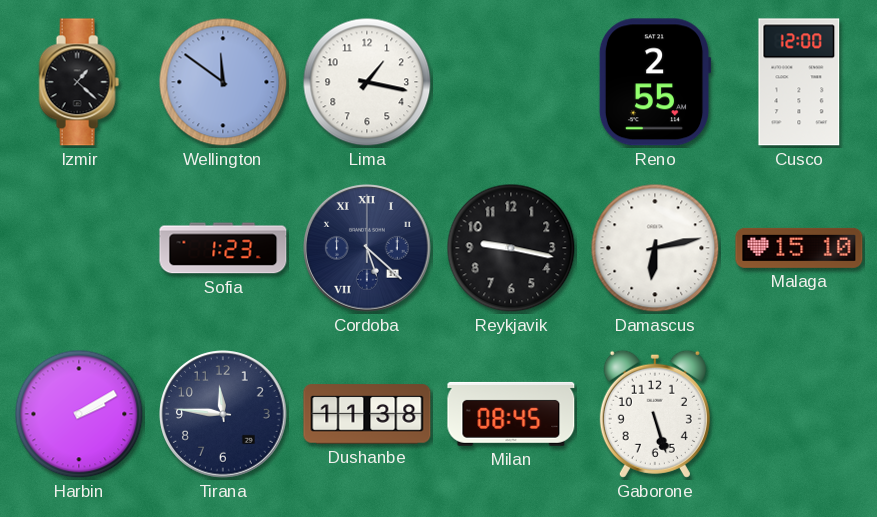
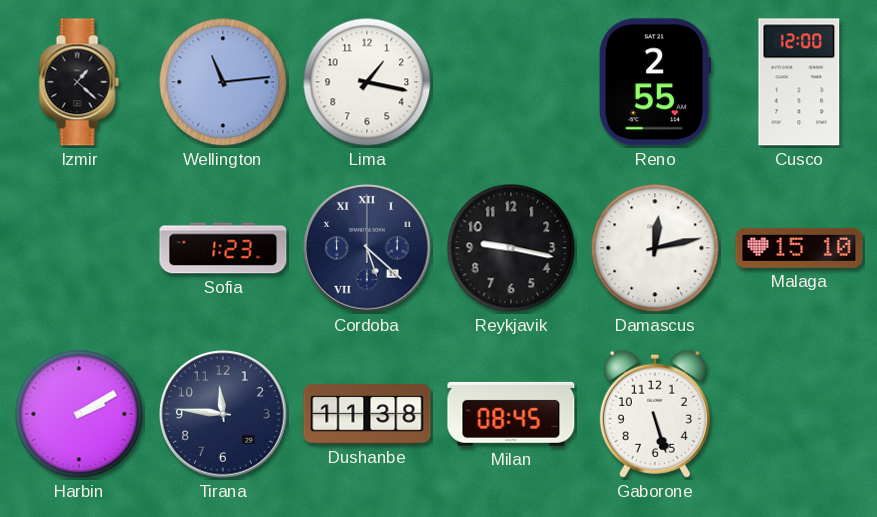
Wellington: 11:51 -> 11:14
Damascus: 6:13 -> 12:13
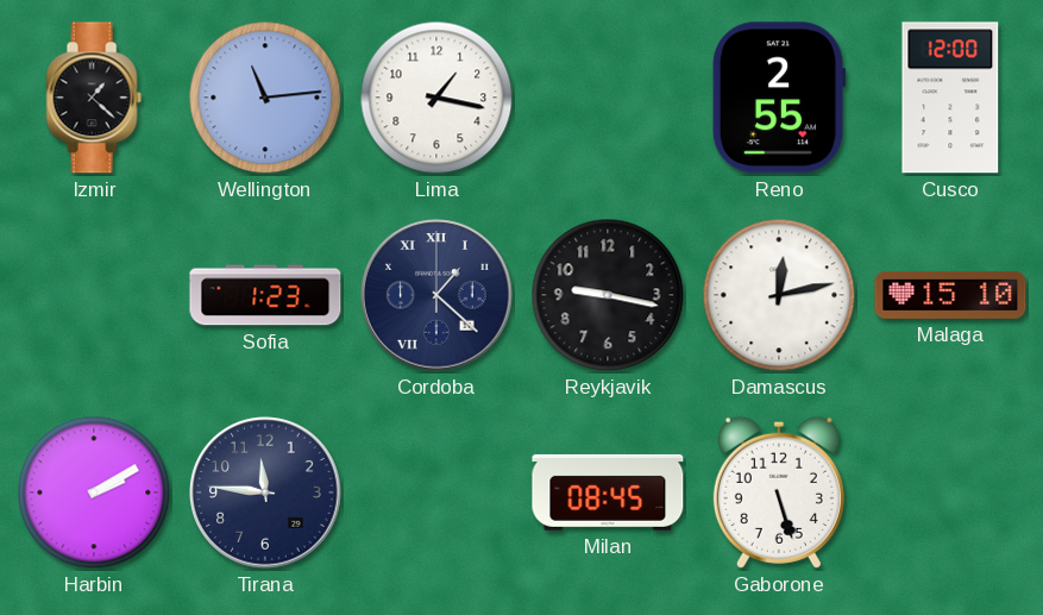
Cordoba: 5:22 -> 1:22
Dushanbe: 11:38 -> none
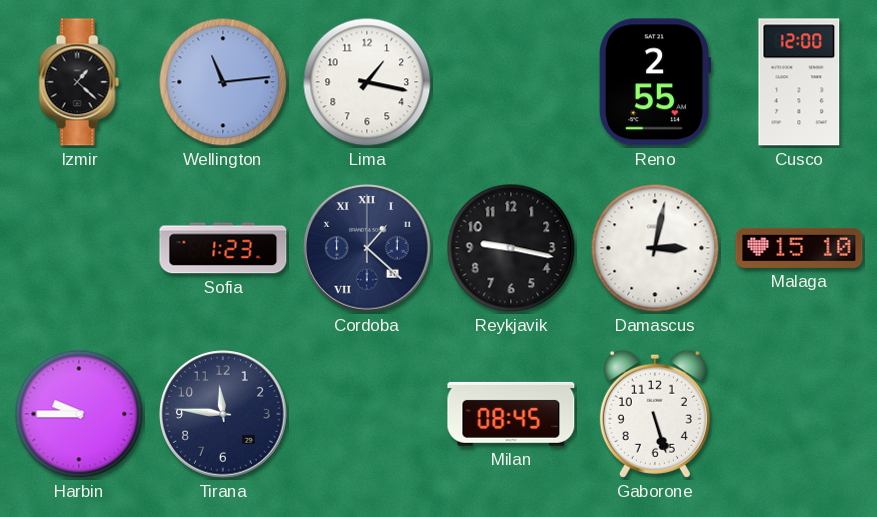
Damascus: 12:13 -> 3:02
Harbin: 2:10 -> 9:45
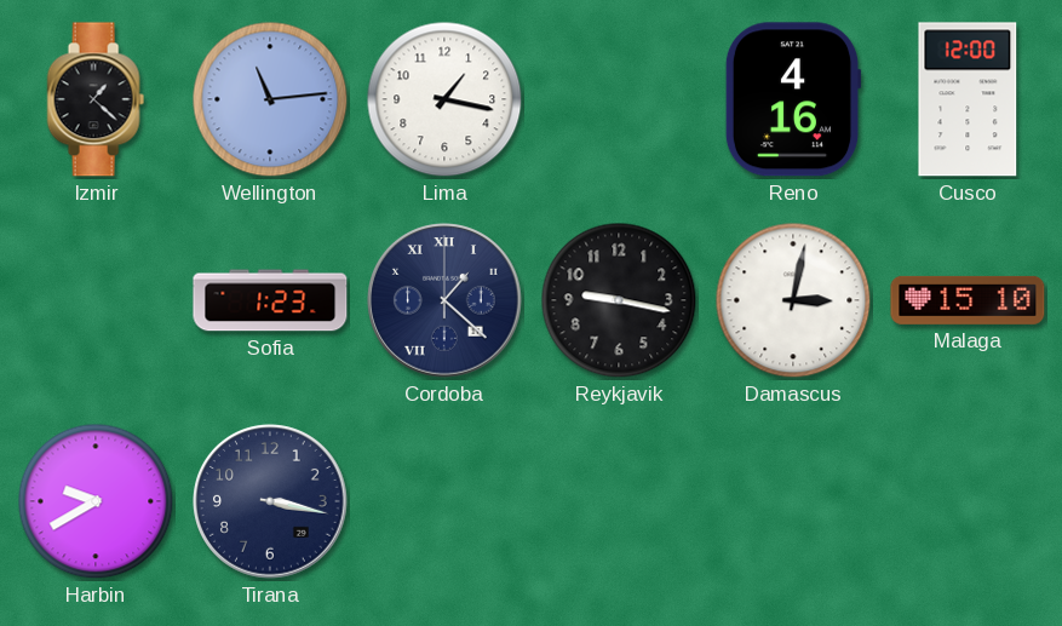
Reno: 2:55 -> 4:16
Harbin: 9:45 -> 9:40
Tirana: 11:46 -> 3:17
Milan: 08:45 -> none
Gaborone: 5:27 -> none
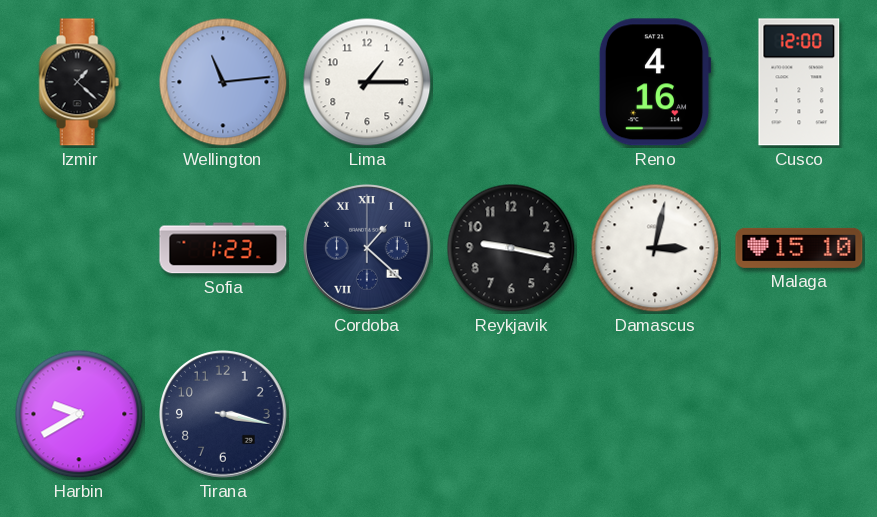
Lima: 1:17 -> 1:15
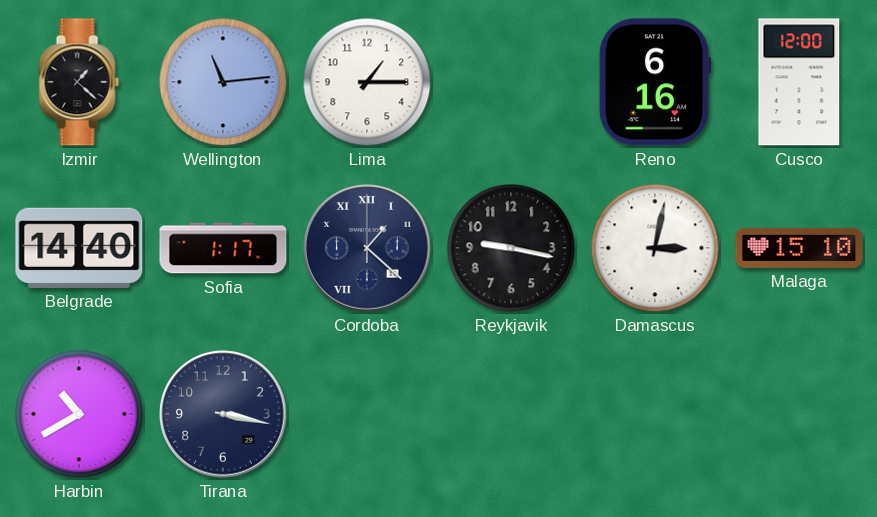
Reno: 4:16 -> 6:16
Belgrade: none -> 14:40
Sofia: 1:23 -> 1:17
Harbin: 9:40 -> 10:40
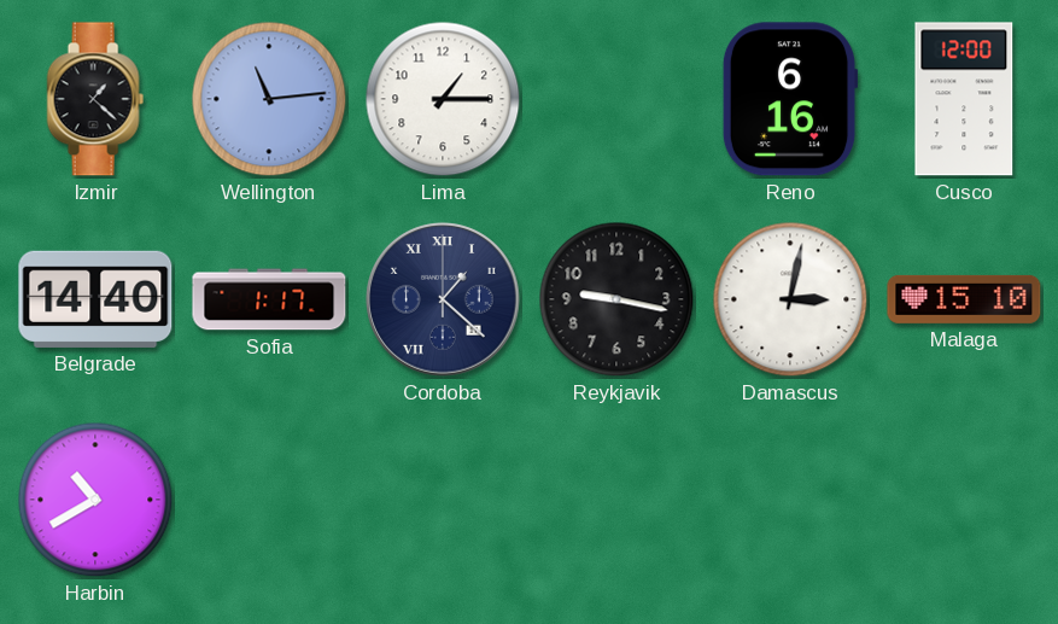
Tirana: 3:17 -> none
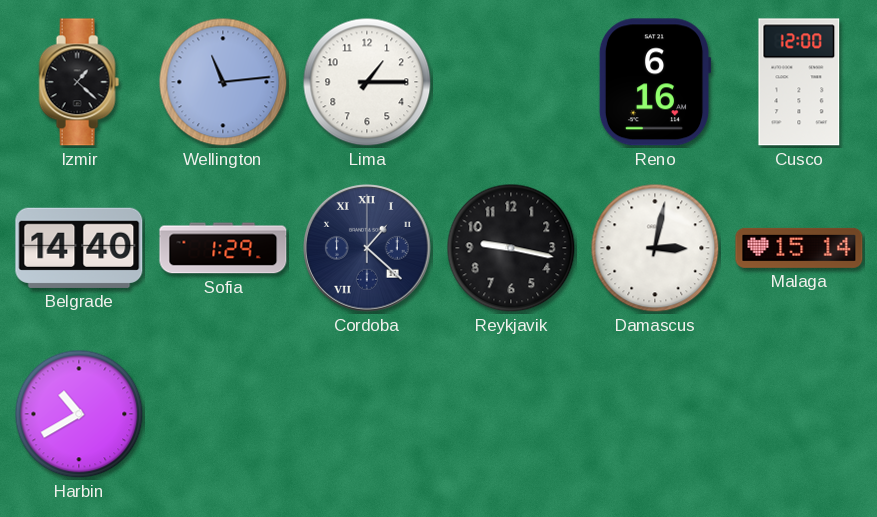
Sofia: 1:17 -> 1:29
Malaga: 15:10 -> 15:14
